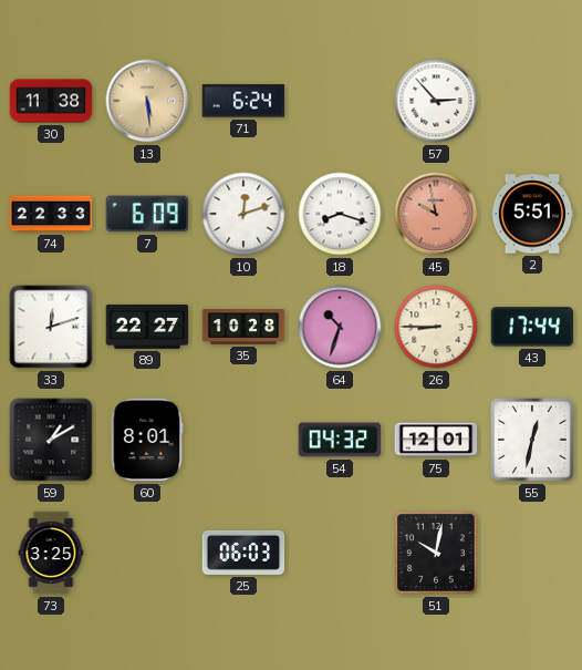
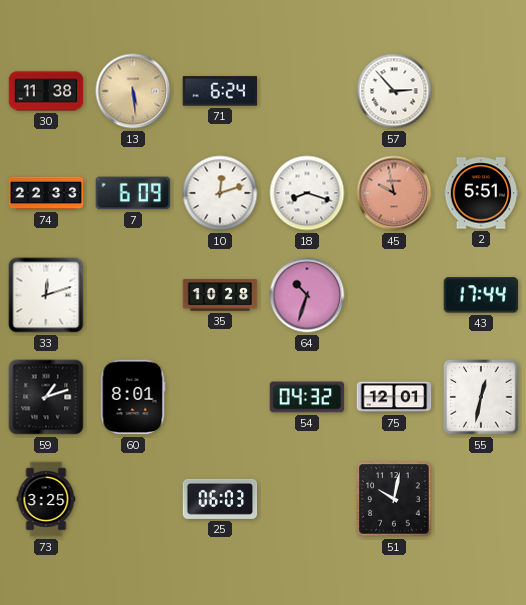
89: 22:27 -> none
26: 8:45 -> none
59: 1:10 -> 1:12
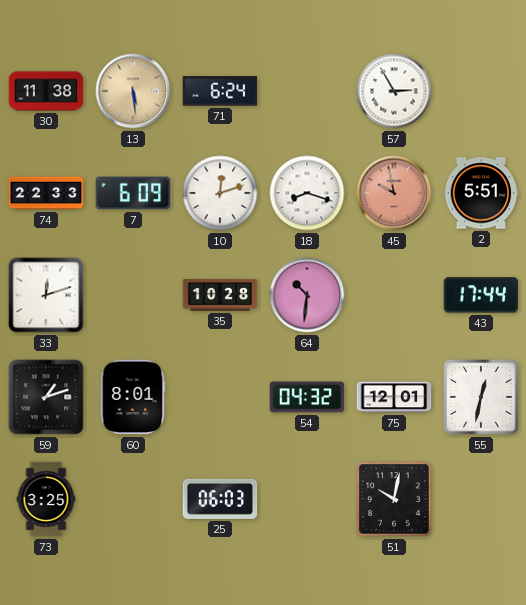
57: 2:53 -> 2:55
64: 10:33 -> 10:31
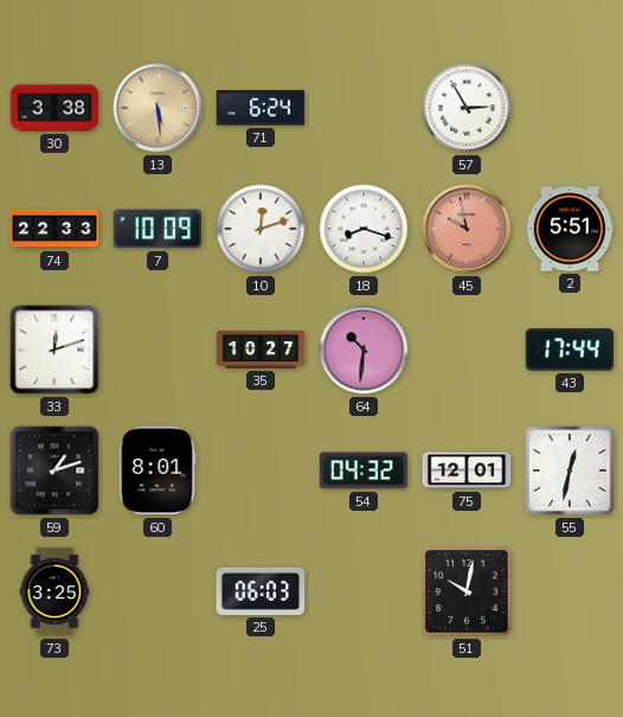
30: 11:38 -> 3:38
7: 6:09 -> 10:09
35: 10:28 -> 10:27
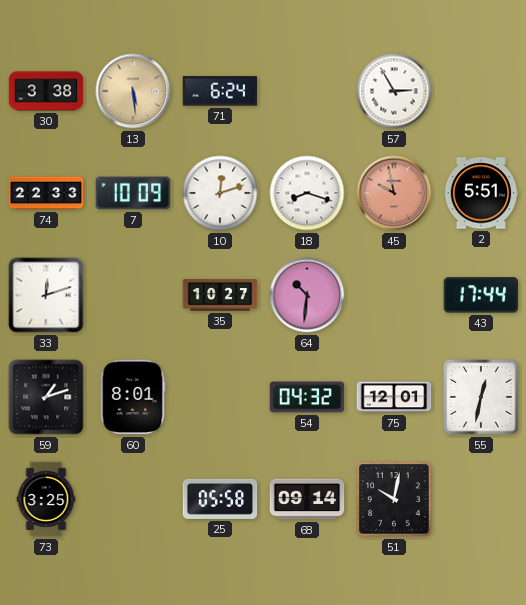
25: 06:03 -> 05:58
68: none -> 09:14
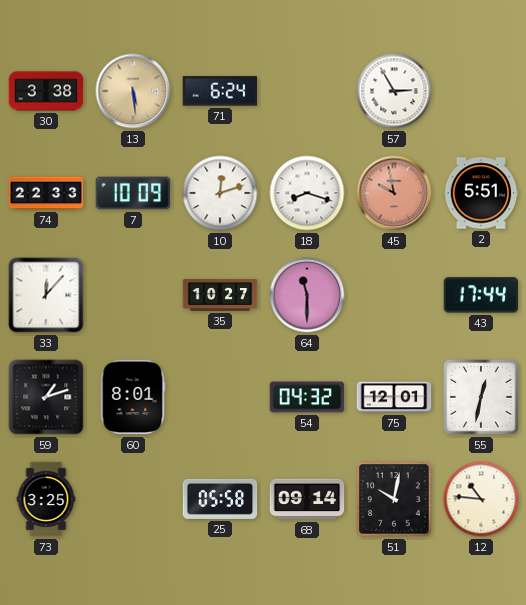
33: 12:12 -> 12:07
64: 10:31 -> 11:30
12: none -> 10:46
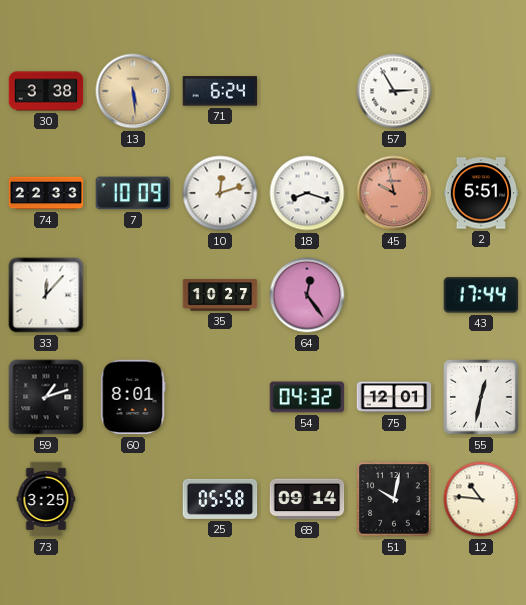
64: 11:30 -> 12:24
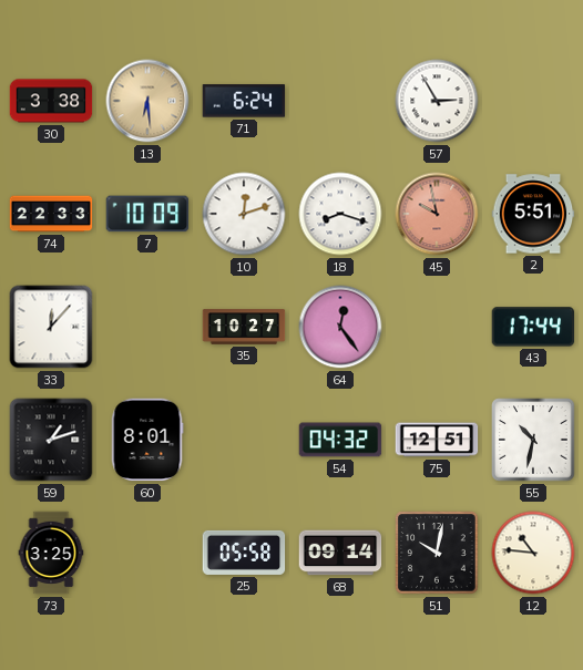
13: 5:29 -> 6:29
75: 12:01 -> 12:51
55: 12:32 -> 10:32
